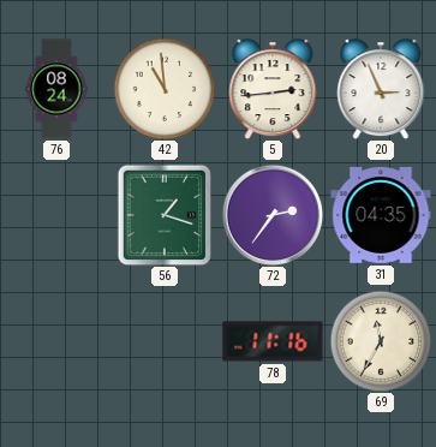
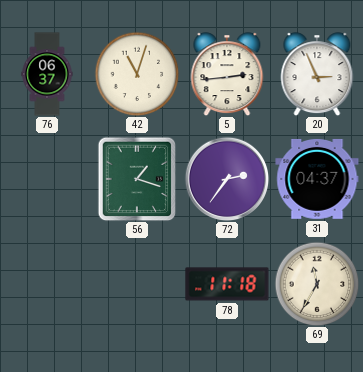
76: 08:24 -> 06:37
42: 10:59 -> 11:03
31: 04:35 -> 04:37
78: 11:16 -> 11:18
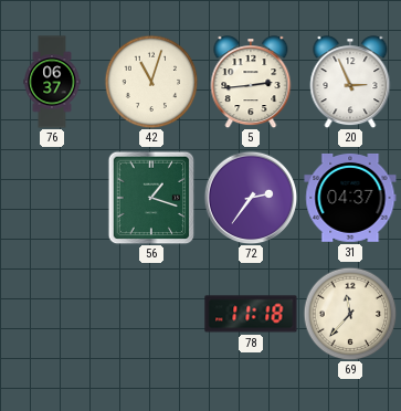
69: 11:35 -> 11:37
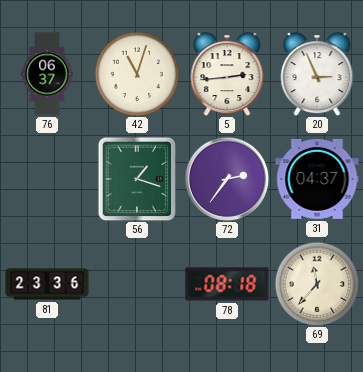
81: none -> 23:36
78: 11:18 -> 08:18
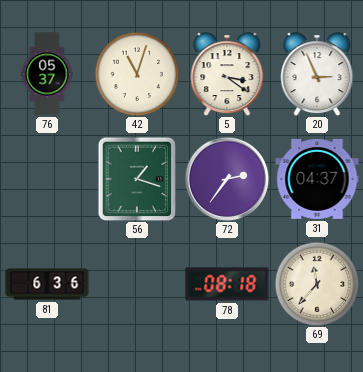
76: 06:37 -> 05:37
5: 2:44 -> 3:21
81: 23:36 -> 6:36
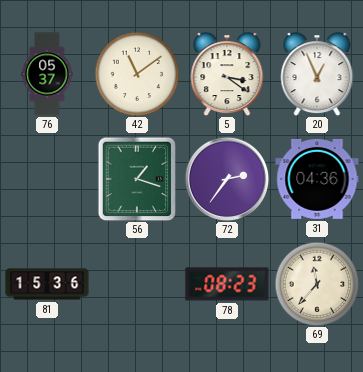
42: 11:03 -> 11:09
20: 2:56 -> 12:56
31: 04:37 -> 04:36
81: 6:36 -> 15:36
78: 08:18 -> 08:23
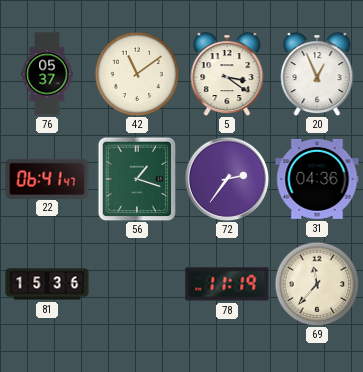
22: none -> 06:41
78: 08:23 -> 11:19
